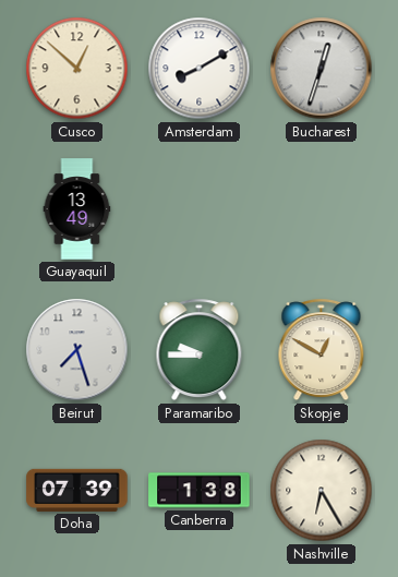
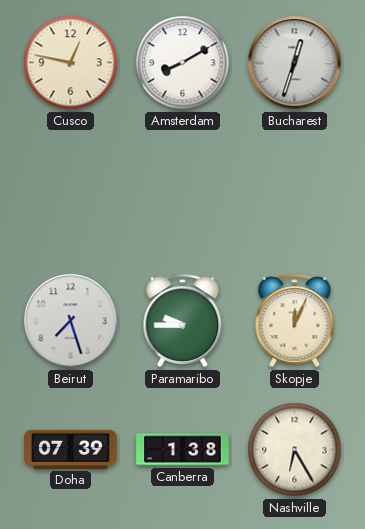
Cusco: 12:52 -> 12:47
Guayaquil: 13:49 -> none
Skopje: 12:50 -> 12:04
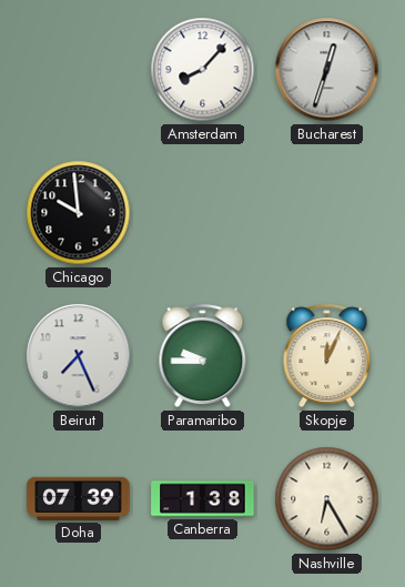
Cusco: 12:47 -> none
Amsterdam: 8:10 -> 8:07
Chicago: none -> 9:59
Beirut: 7:27 -> 7:26
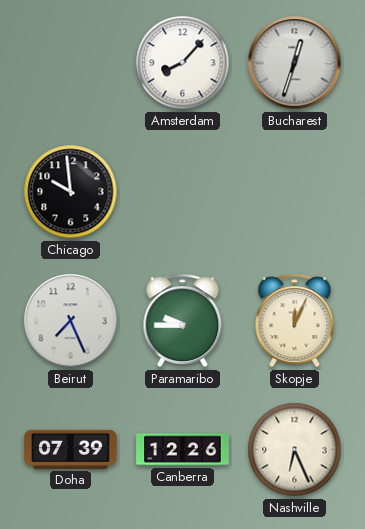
Canberra: 1:38 -> 12:26
Nashville: 6:25 -> 6:26
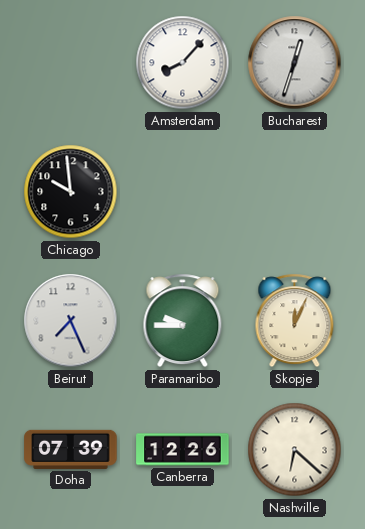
Nashville: 6:26 -> 6:22
